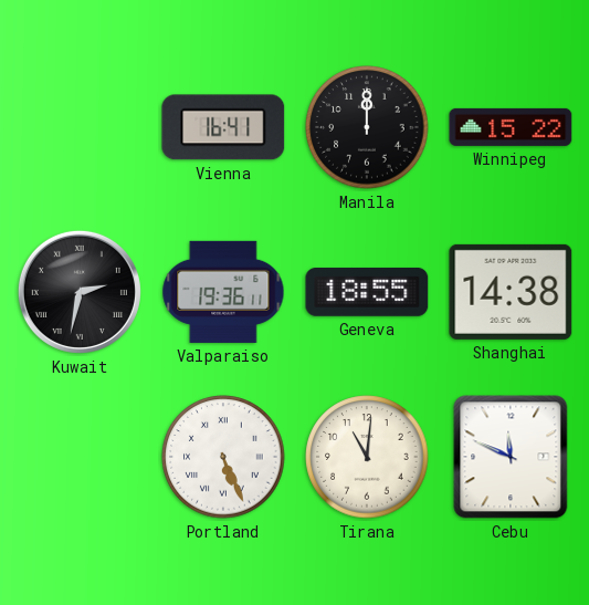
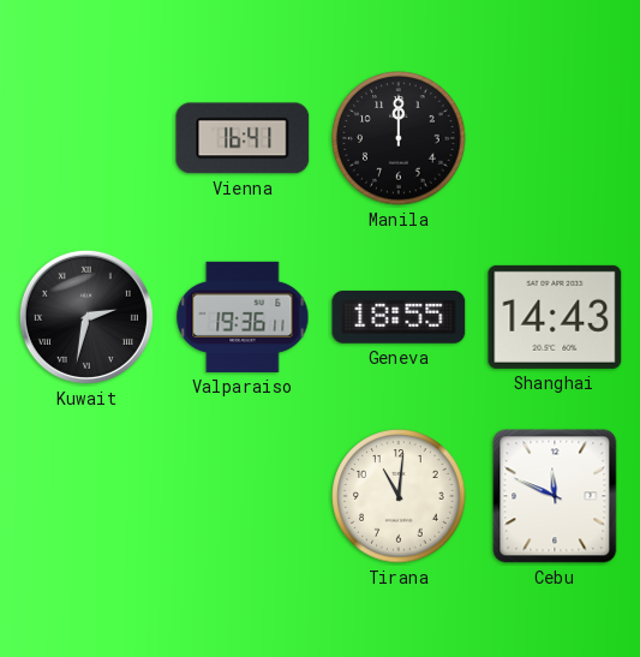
Winnipeg: 15:22 -> none
Shanghai: 14:38 -> 14:43
Portland: 5:26 -> none
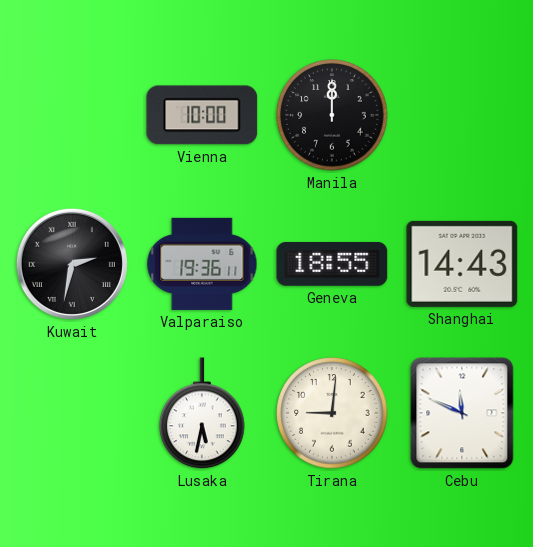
Vienna: 16:41 -> 10:00
Lusaka: none -> 5:32
Tirana: 11:01 -> 9:01
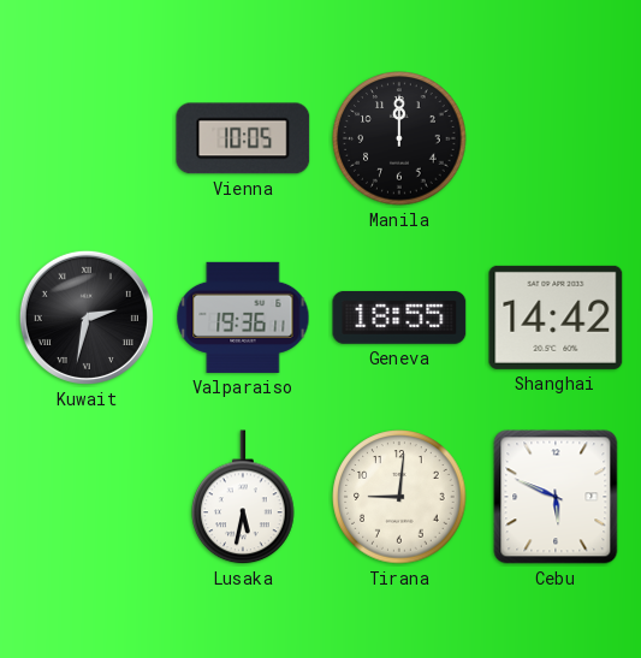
Vienna: 10:00 -> 10:05
Shanghai: 14:43 -> 14:42
Cebu: 11:49 -> 5:49
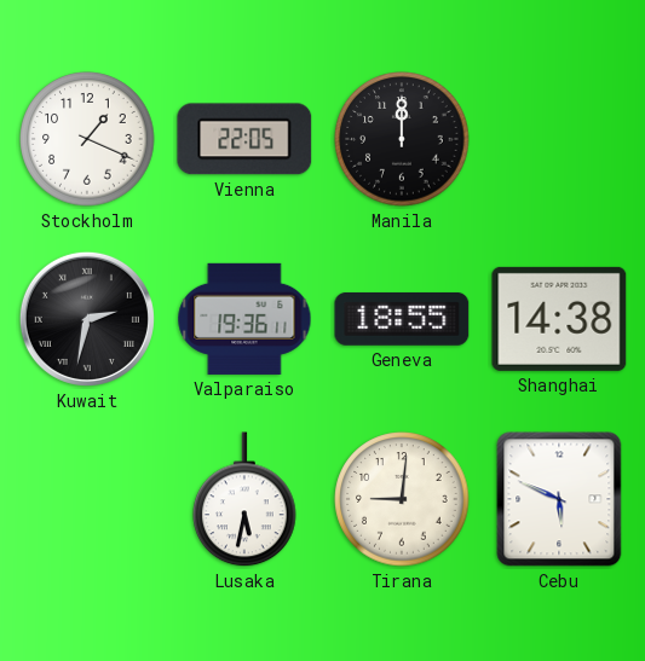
Stockholm: none -> 1:19
Vienna: 10:05 -> 22:05
Shanghai: 14:42 -> 14:38
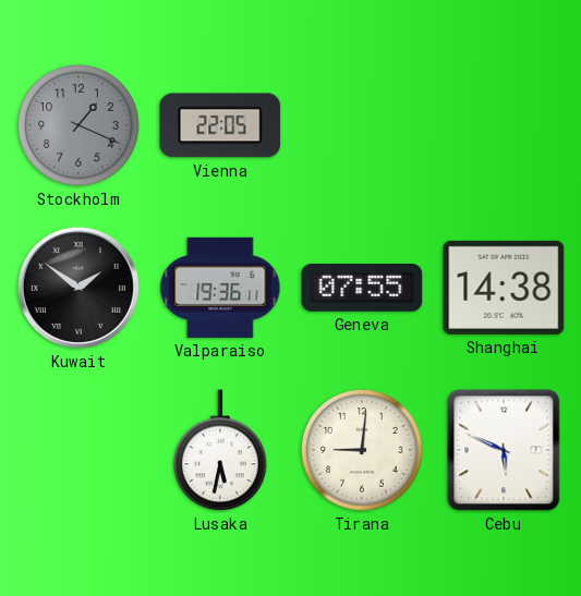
Stockholm dial: white -> grey
Manila: 12:00 -> none
Kuwait: 2:32 -> 1:51
Geneva: 18:55 -> 07:55
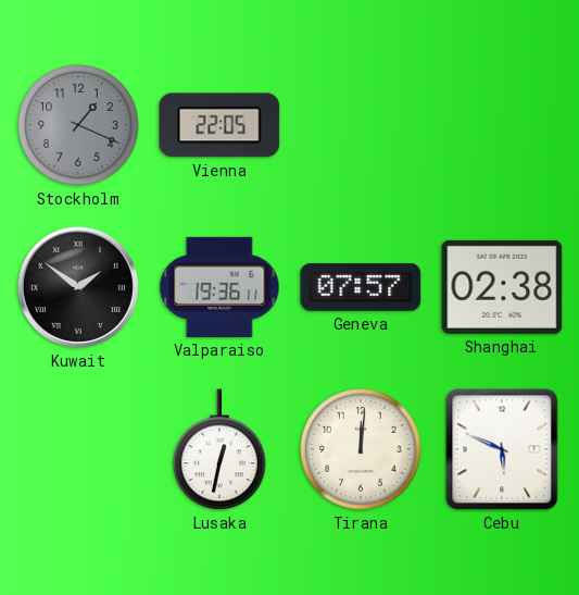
Geneva: 07:55 -> 07:57
Shanghai: 14:38 -> 02:38
Lusaka: 5:32 -> 12:32
Tirana: 9:01 -> 12:01
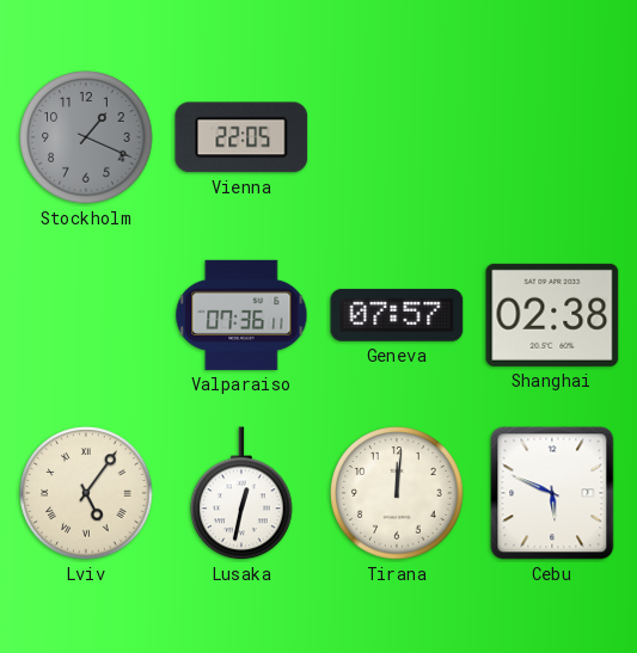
Kuwait: 1:51 -> none
Valparaiso: 19:36 -> 07:36
Lviv: none -> 5:06
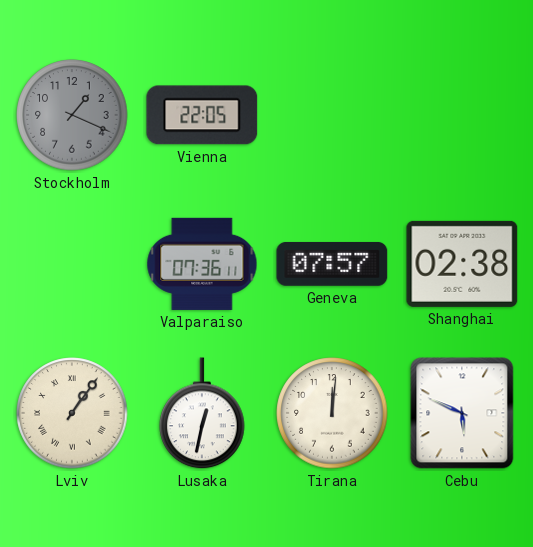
Lviv: 5:06 -> 1:06
